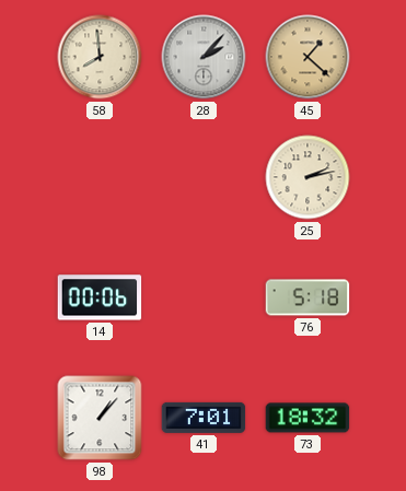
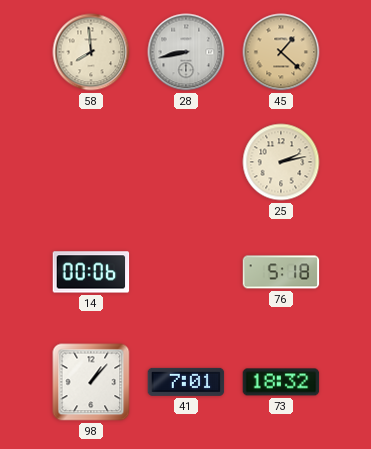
28: 2:07 -> 8:43
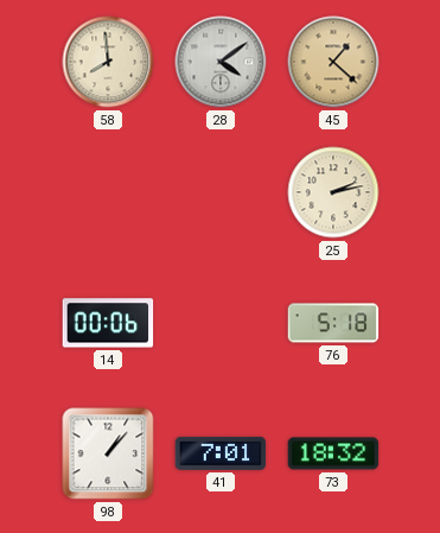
28: 8:43 -> 4:09
